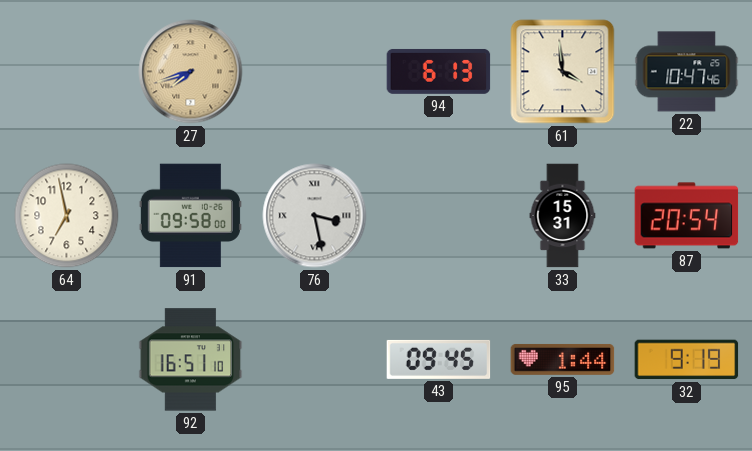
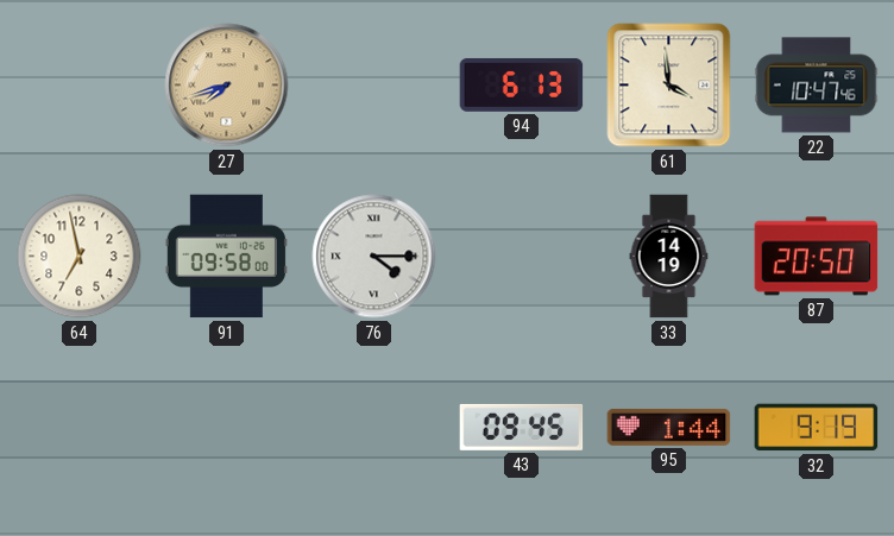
76: 3:28 -> 4:15
33: 15:31 -> 14:19
87: 20:54 -> 20:50
92: 16:51 -> none
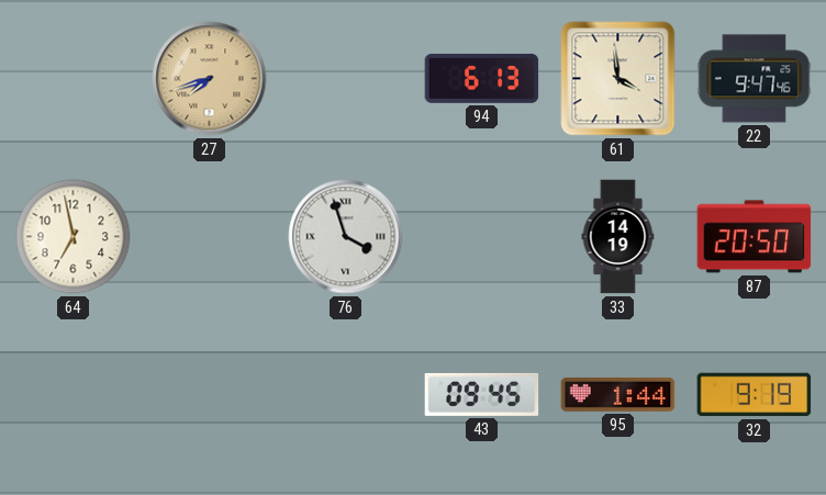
22: 10:47 -> 9:47
91: 09:58 -> none
76: 4:15 -> 3:57
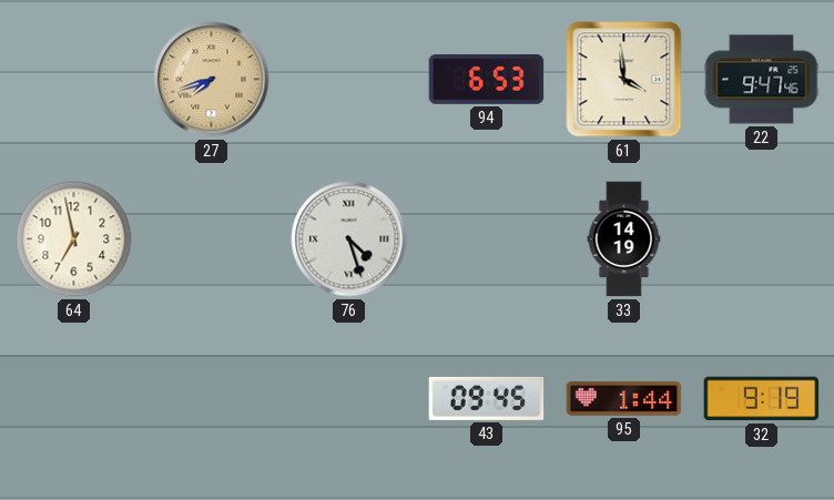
94: 6:13 -> 6:53
76: 3:57 -> 4:27
87: 20:50 -> none
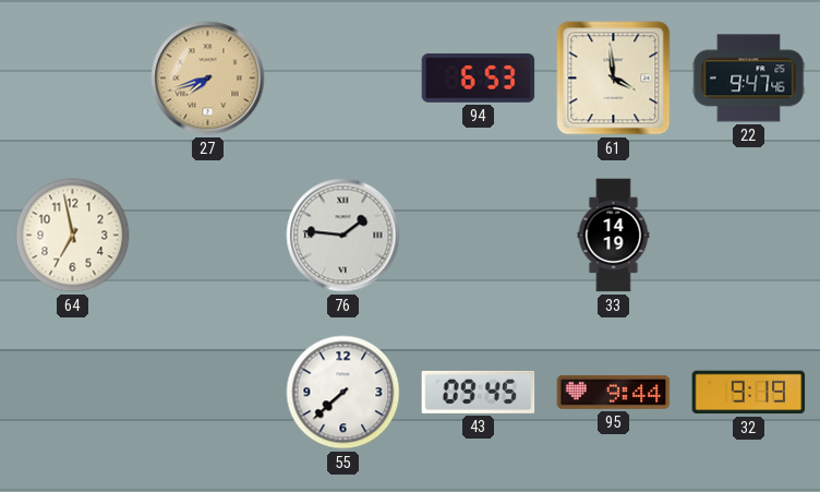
76: 4:27 -> 1:46
55: none -> 7:38
95: 1:44 -> 9:44
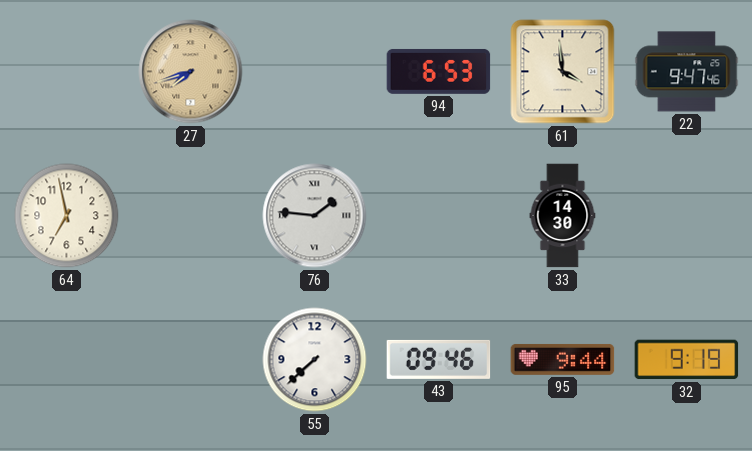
33: 14:19 -> 14:30
43: 09:45 -> 09:46
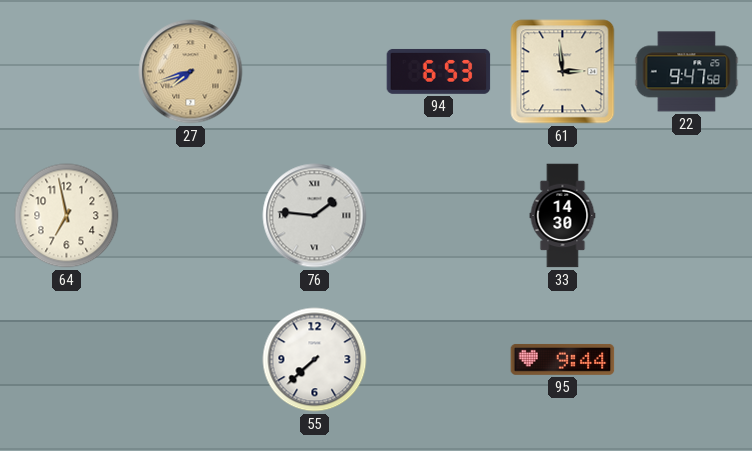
61: 3:59 -> 2:59
22: 9:47:46 -> 9:47:58
43: 09:46 -> none
32: 9:19 -> none
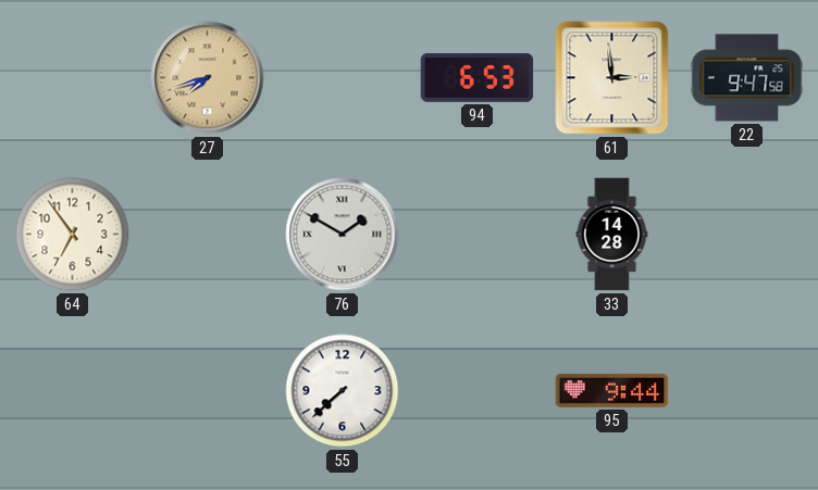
64: 6:58 -> 6:54
76: 1:46 -> 1:50
33: 14:30 -> 14:28
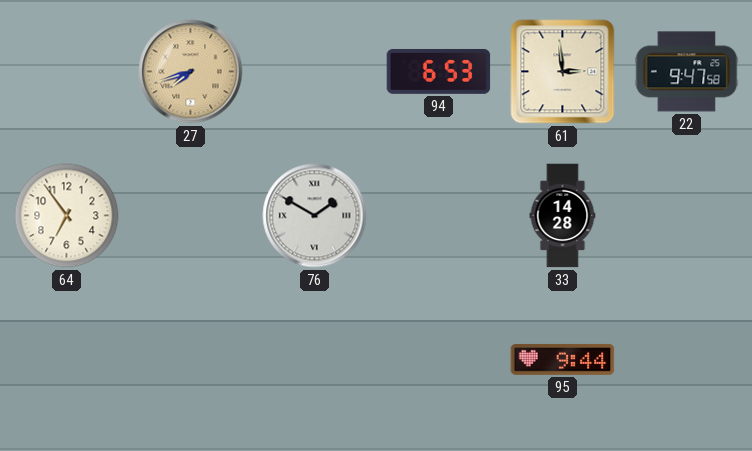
55: 7:38 -> none
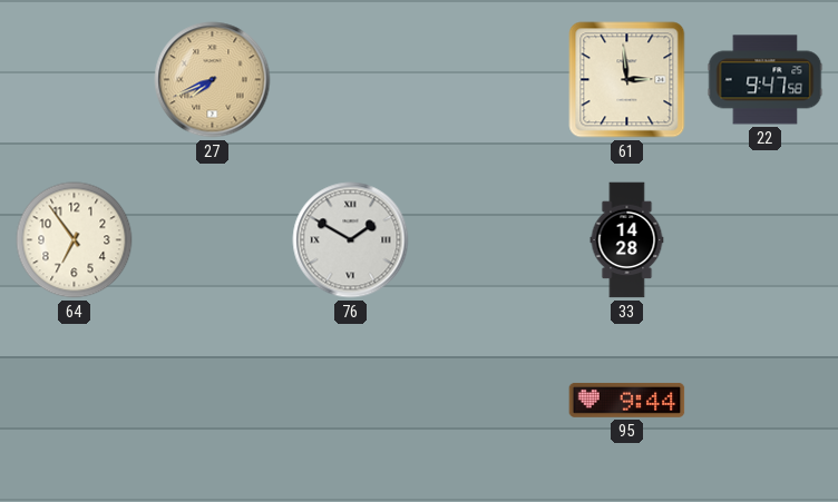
27: 7:42 -> 7:41
94: 6:53 -> none
